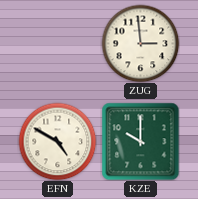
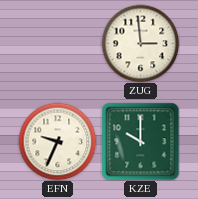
EFN: 4:50 -> 9:34
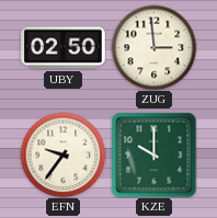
UBY: none -> 02:50
EFN: 9:34 -> 9:36
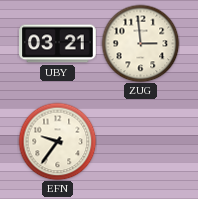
UBY: 02:50 -> 03:21
KZE: 10:00 -> none
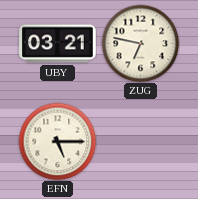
ZUG: 2:59 -> 6:47
EFN: 9:36 -> 5:15
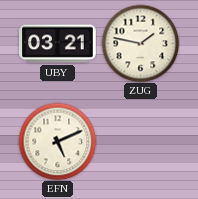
ZUG: 6:47 -> 1:47
EFN: 5:15 -> 5:11
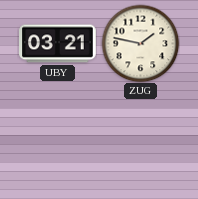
EFN: 5:11 -> none
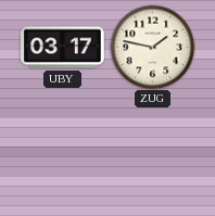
UBY: 03:21 -> 03:17
